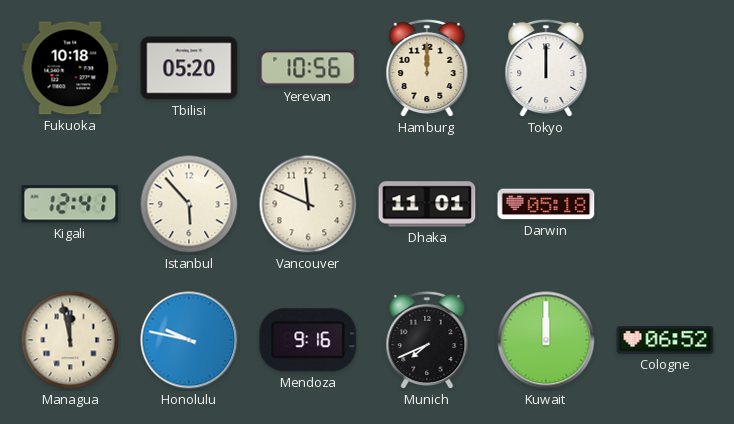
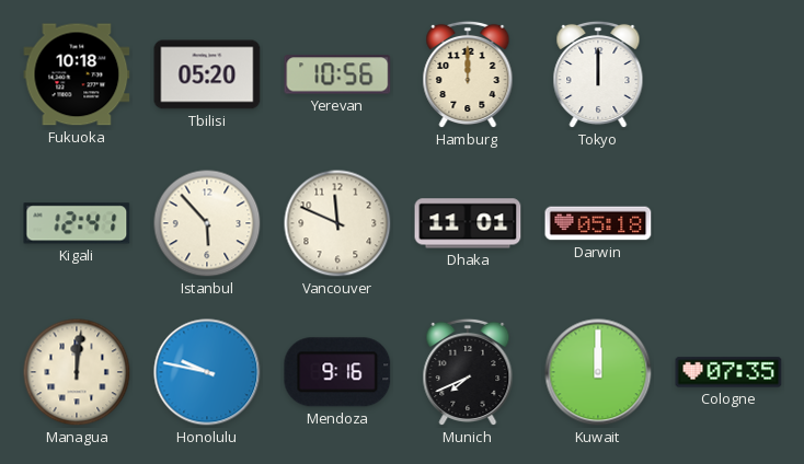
Managua: 11:58 -> 12:01
Cologne: 06:52 -> 07:35
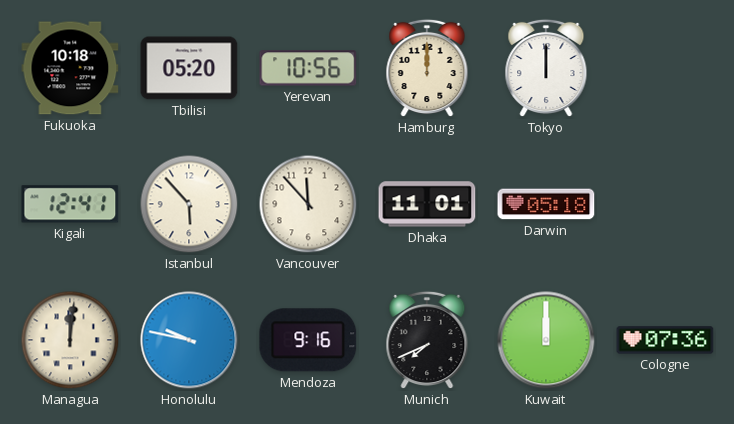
Vancouver: 11:49 -> 11:53
Cologne: 07:35 -> 07:36
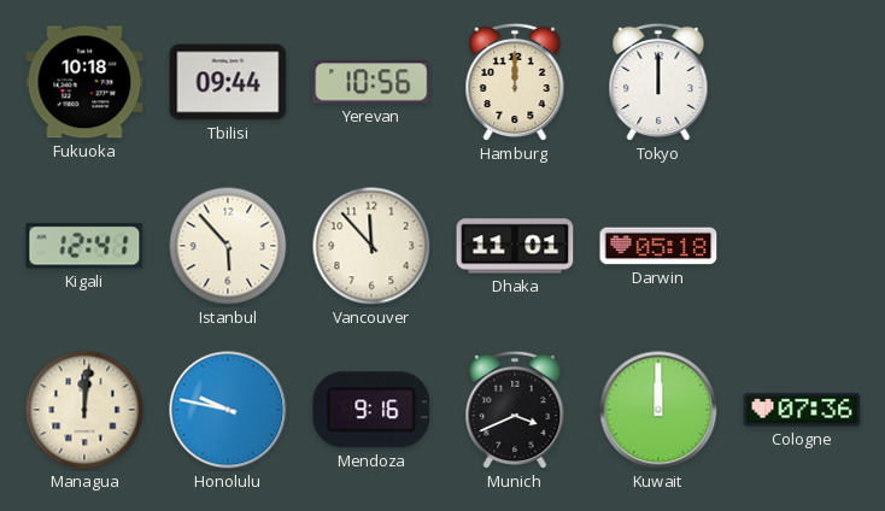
Tbilisi: 05:20 -> 09:44
Munich: 7:41 -> 3:41
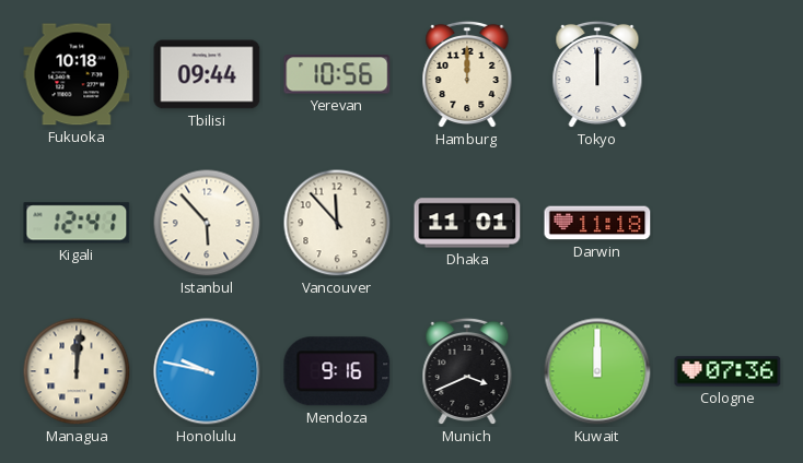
Darwin: 05:18 -> 11:18
